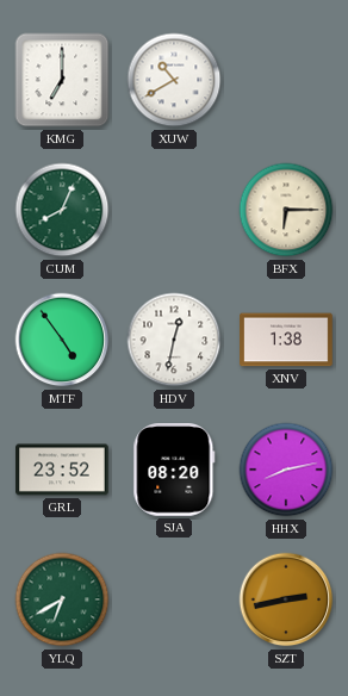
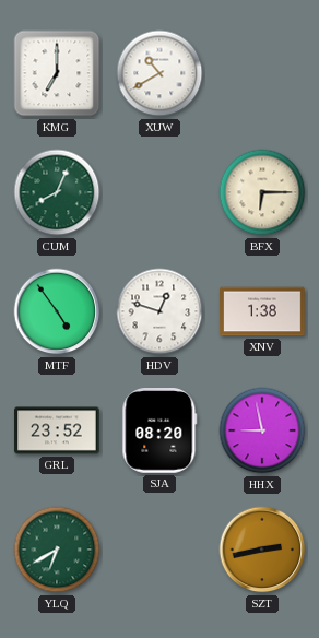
HDV: 12:32 -> 12:48
HHX: 8:13 -> 8:58
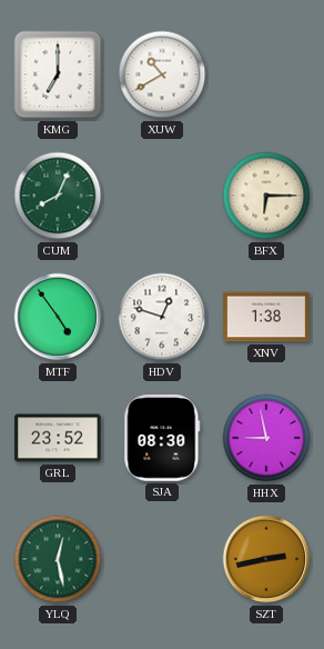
SJA: 08:20 -> 08:30
YLQ: 6:40 -> 12:28
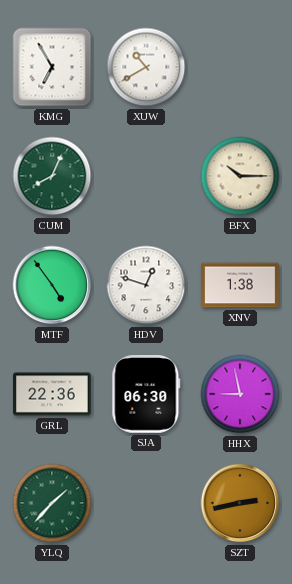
KMG: 7:00 -> 6:55
BFX: 6:15 -> 10:15
GRL: 23:52 -> 22:36
SJA: 08:30 -> 06:30
YLQ: 12:28 -> 1:37
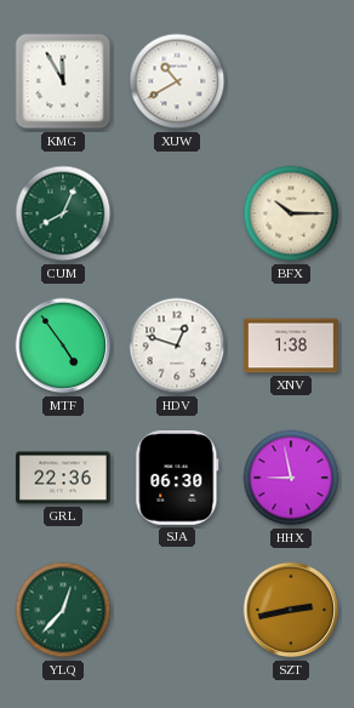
KMG: 6:55 -> 11:55
YLQ: 1:37 -> 12:37
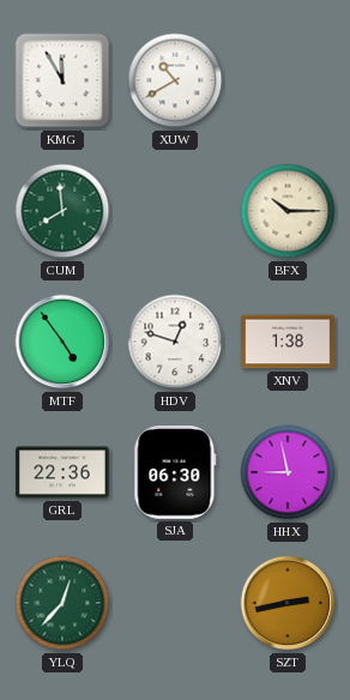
CUM: 8:04 -> 7:59
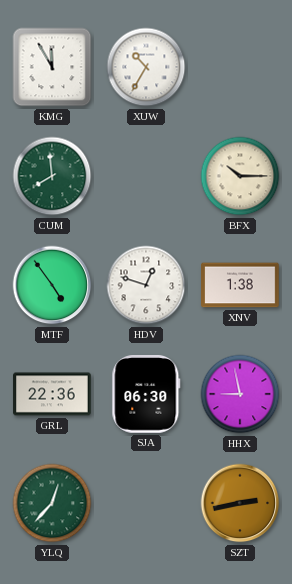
XUW: 10:40 -> 10:35
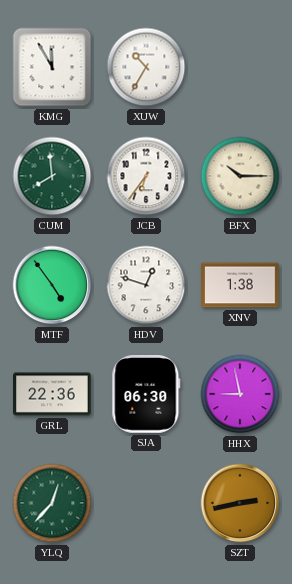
JCB: none -> 6:36
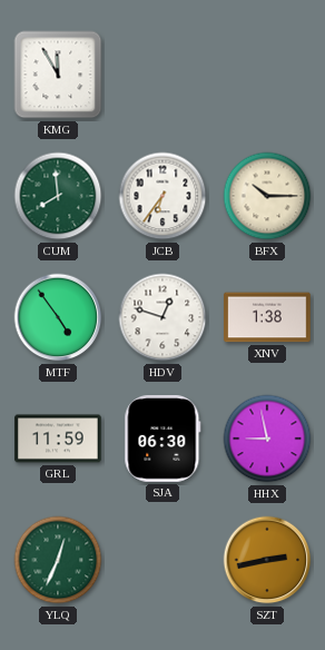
XUW: 10:35 -> none
GRL: 22:36 -> 11:59
YLQ: 12:37 -> 12:34
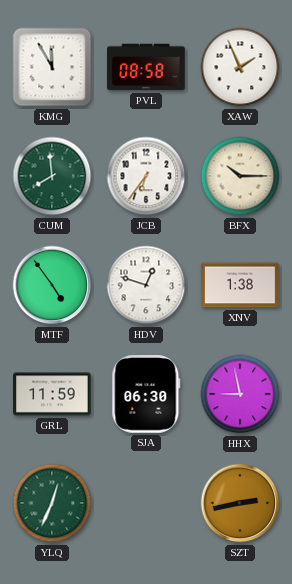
PVL: none -> 08:58
XAW: none -> 1:56
